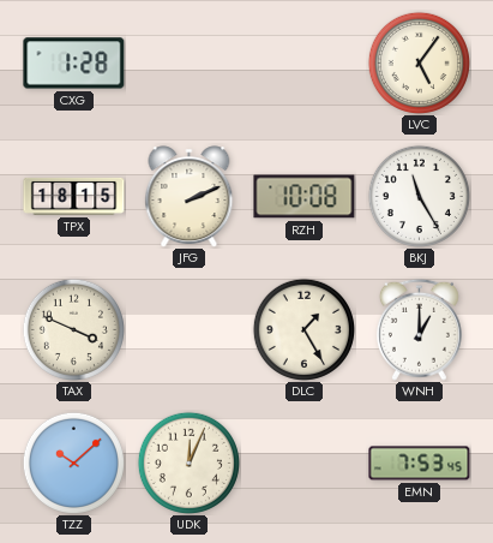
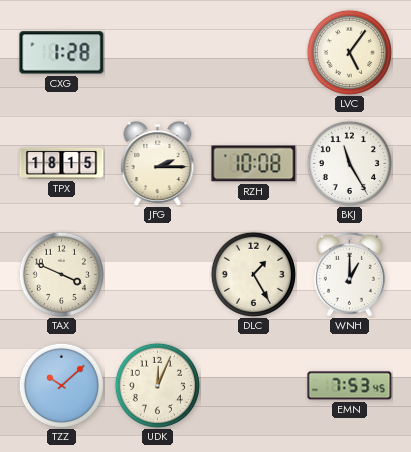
JFG: 2:11 -> 2:15
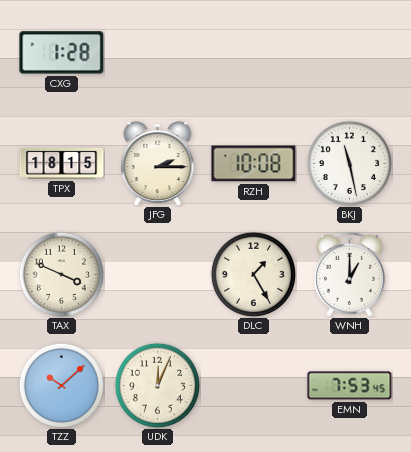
LVC: 5:06 -> none
BKJ: 11:25 -> 11:28
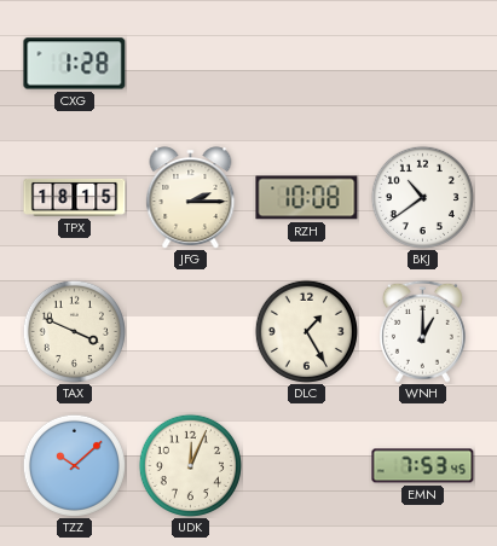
BKJ: 11:28 -> 10:39
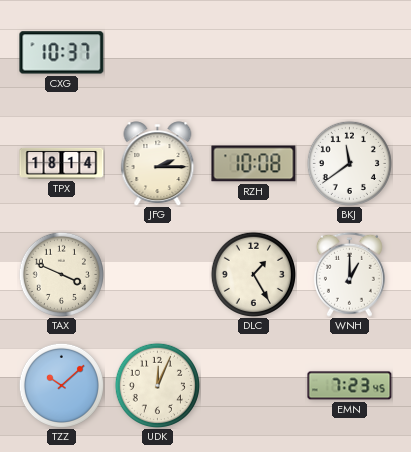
CXG: 1:28 -> 10:37
TPX: 18:15 -> 18:14
BKJ: 10:39 -> 11:39
EMN: 7:53 -> 7:23
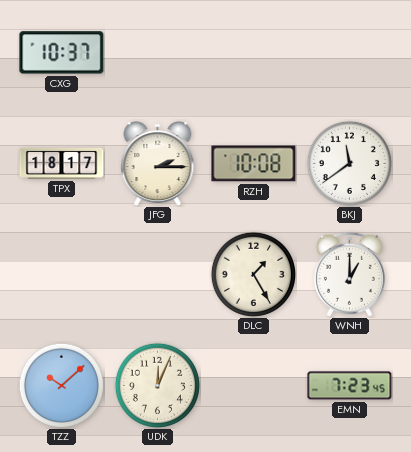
TPX: 18:14 -> 18:17
TAX: 3:49 -> none
